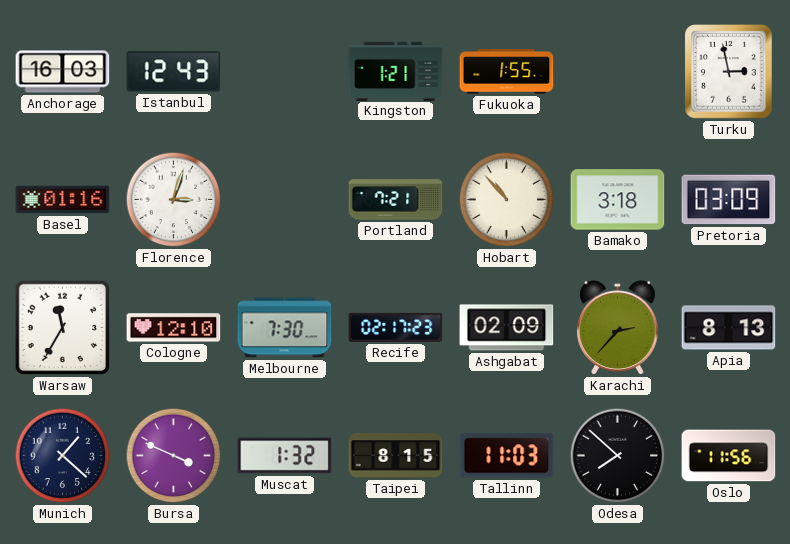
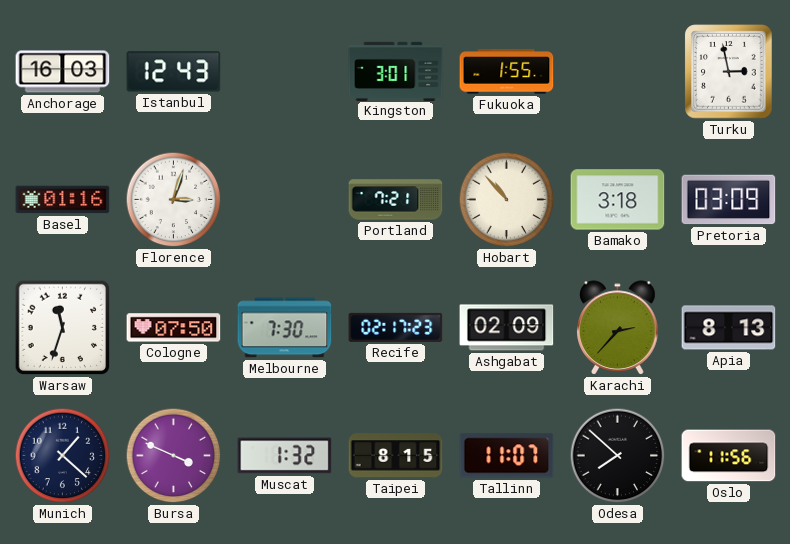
Kingston: 1:21 -> 3:01
Warsaw: 11:35 -> 11:33
Cologne: 12:10 -> 07:50
Tallinn: 11:03 -> 11:07
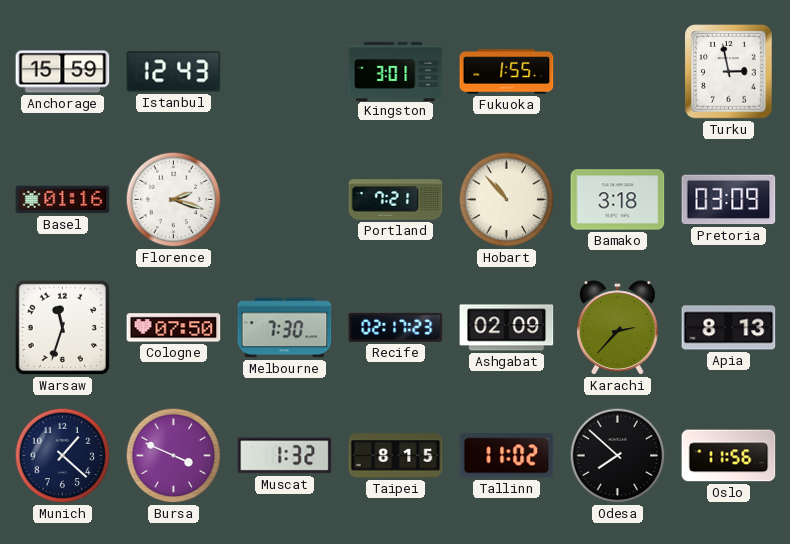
Anchorage: 16:03 -> 15:59
Florence: 3:03 -> 2:18
Tallinn: 11:07 -> 11:02
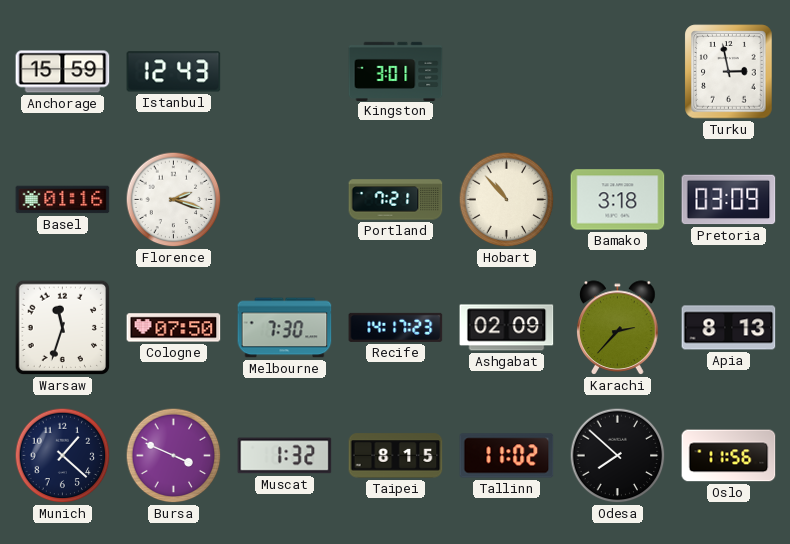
Fukuoka: 1:55 -> none
Recife: 02:17 -> 14:17
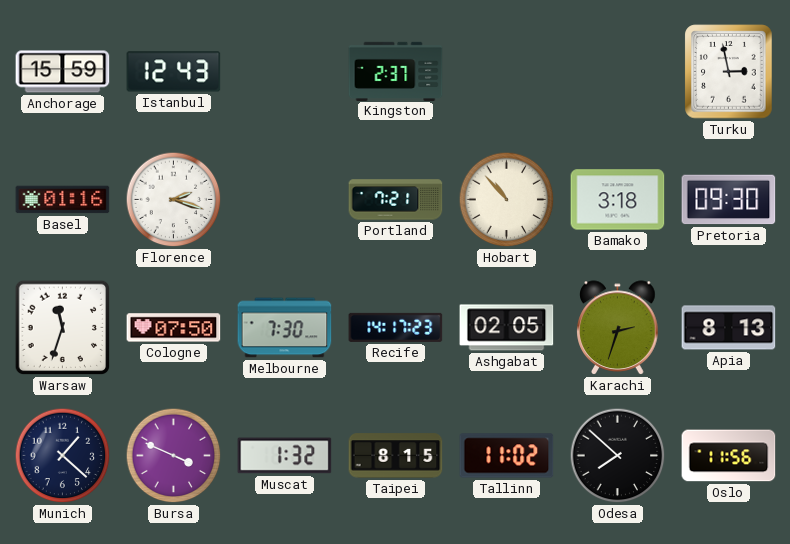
Kingston: 3:01 -> 2:37
Pretoria: 03:09 -> 09:30
Ashgabat: 02:09 -> 02:05
Karachi: 2:37 -> 2:33
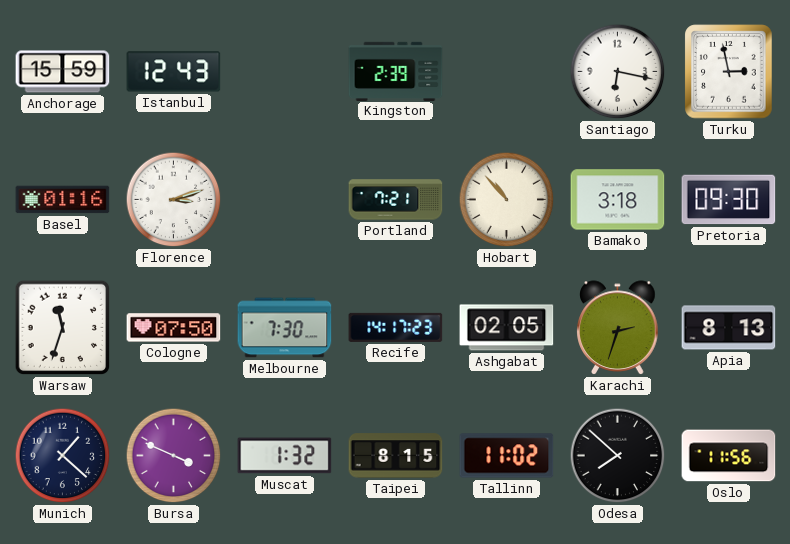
Kingston: 2:37 -> 2:39
Santiago: none -> 6:17
Florence: 2:18 -> 3:12
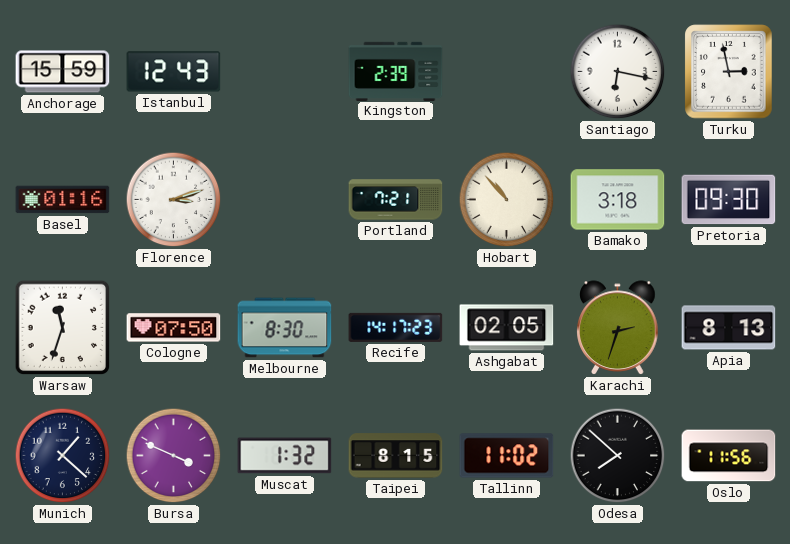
Melbourne: 7:30 -> 8:30
